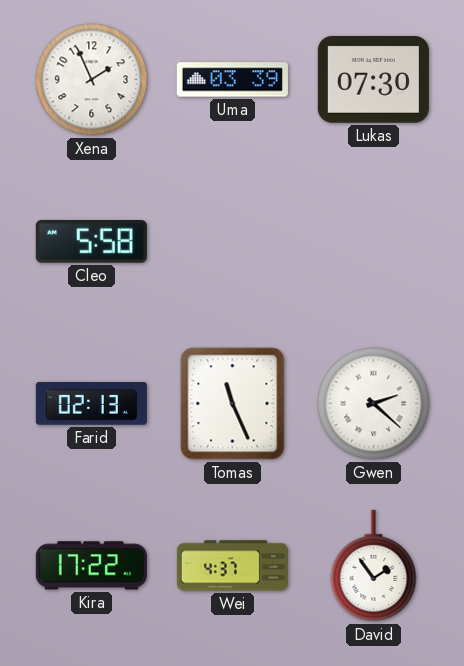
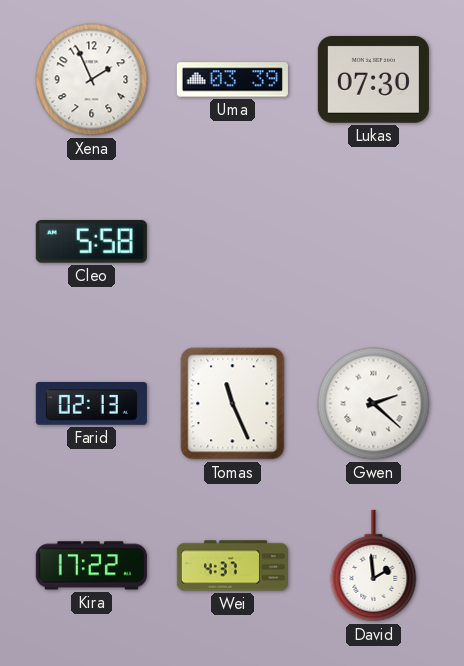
David: 1:54 -> 1:59
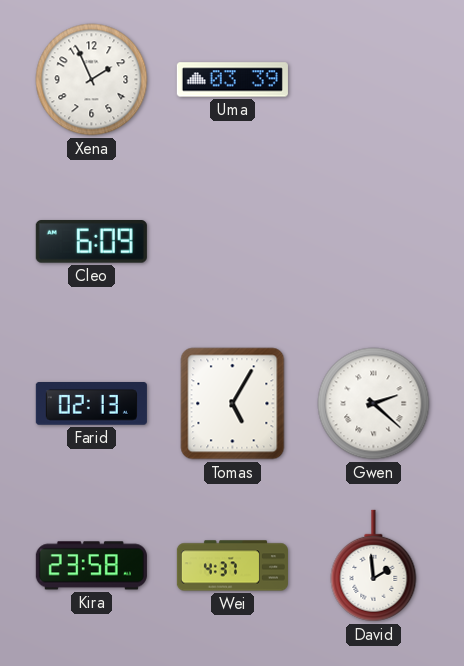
Lukas: 07:30 -> none
Cleo: 5:58 -> 6:09
Tomas: 11:26 -> 5:05
Kira: 17:22 -> 23:58
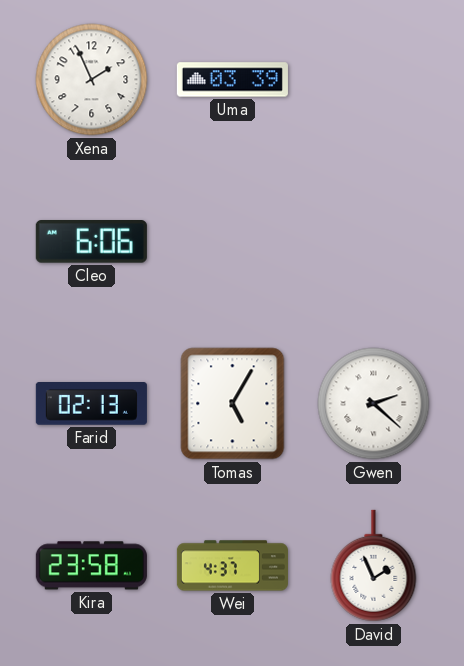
Cleo: 6:09 -> 6:06
David: 1:59 -> 1:56
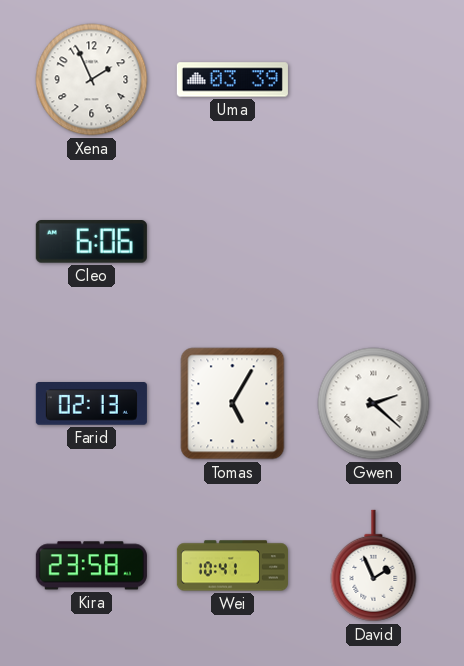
Wei: 4:37 -> 10:41
